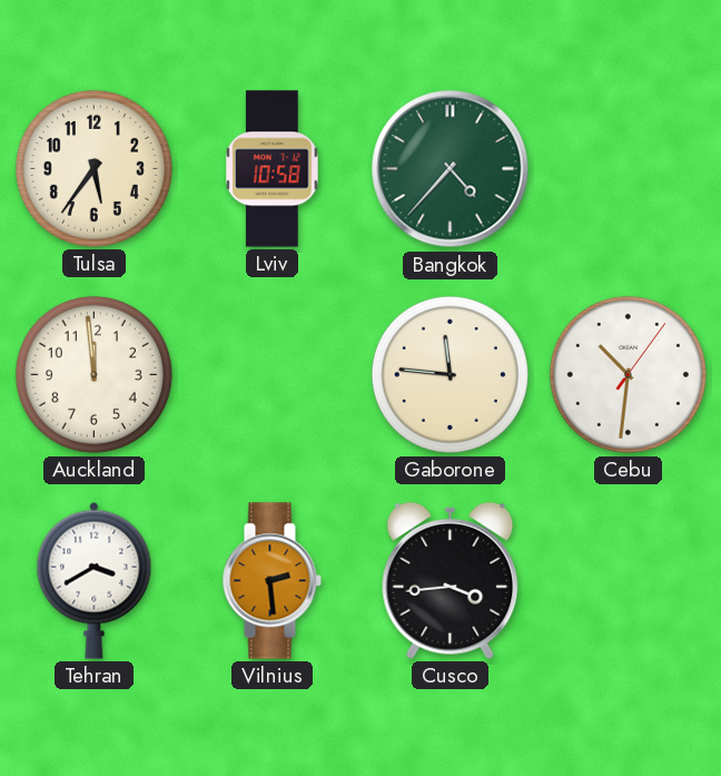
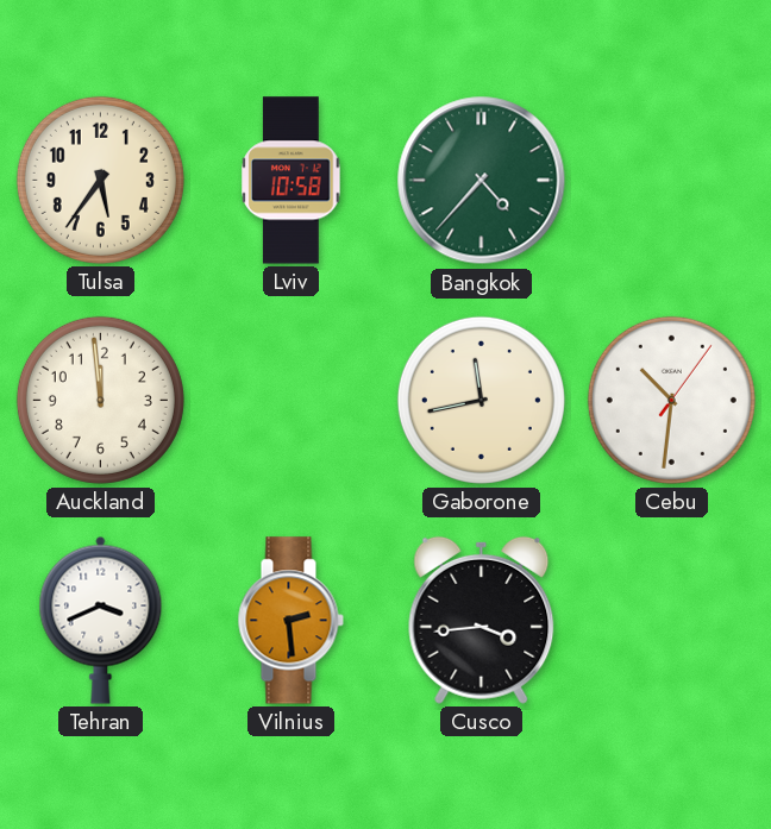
Gaborone: 11:46 -> 11:43
Tehran: 3:40 -> 3:41
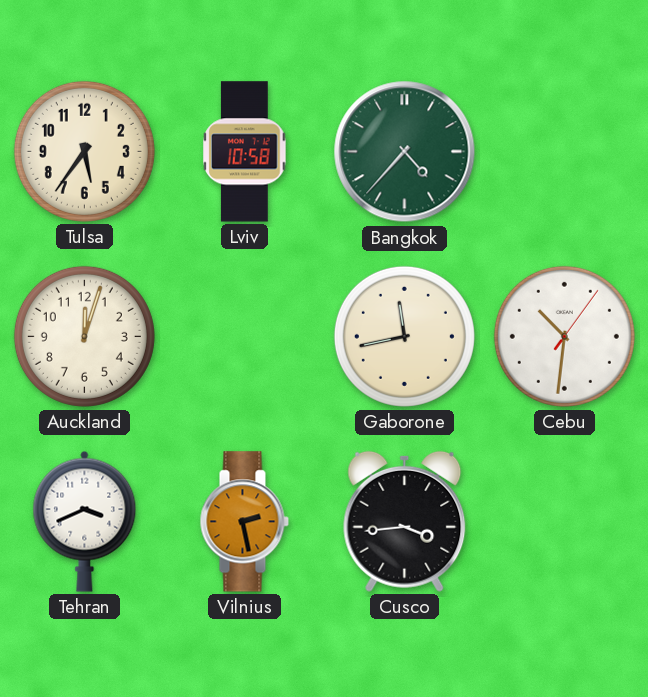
Auckland: 11:59 -> 12:03
Vilnius: 2:29 -> 2:28
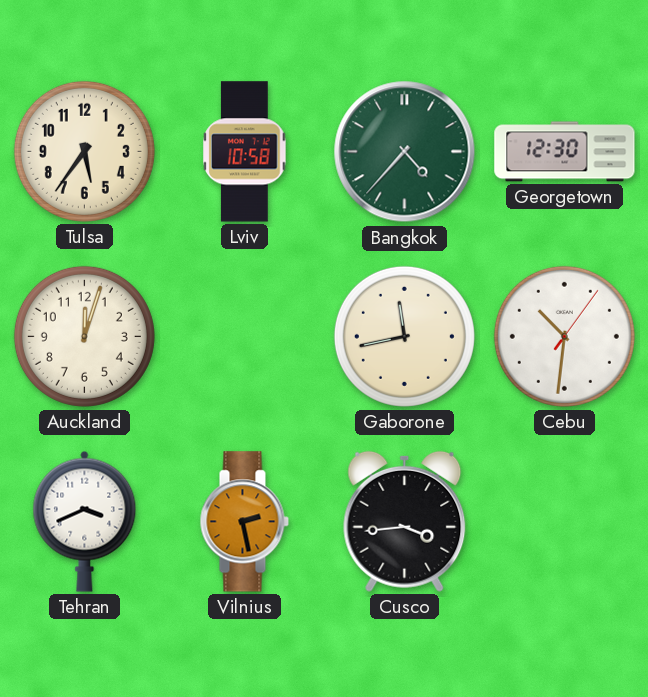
Georgetown: none -> 12:30
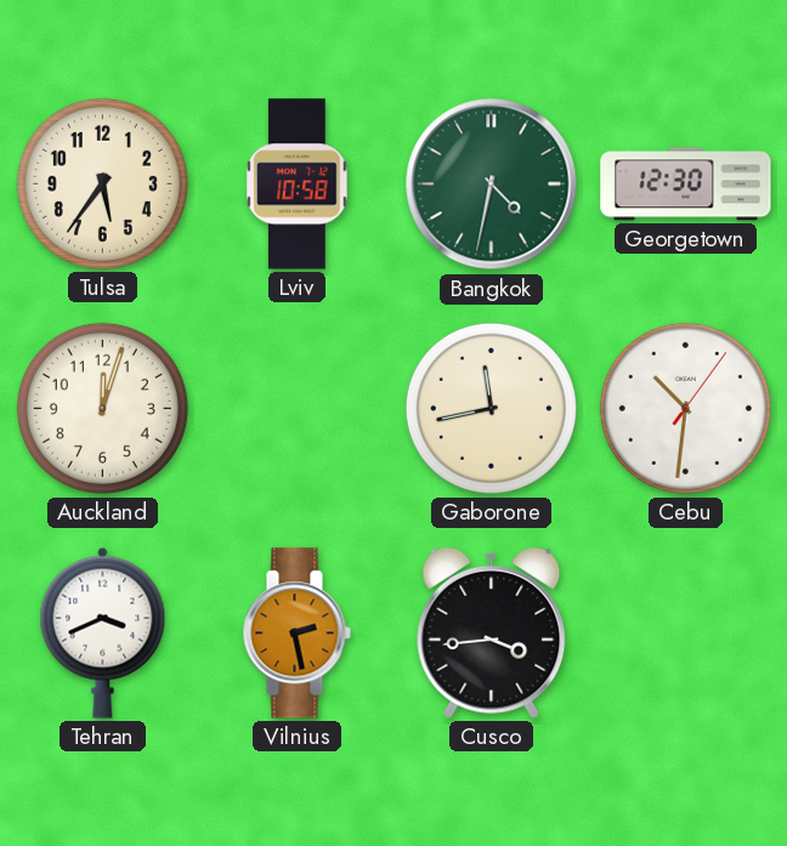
Bangkok: 4:37 -> 4:32
